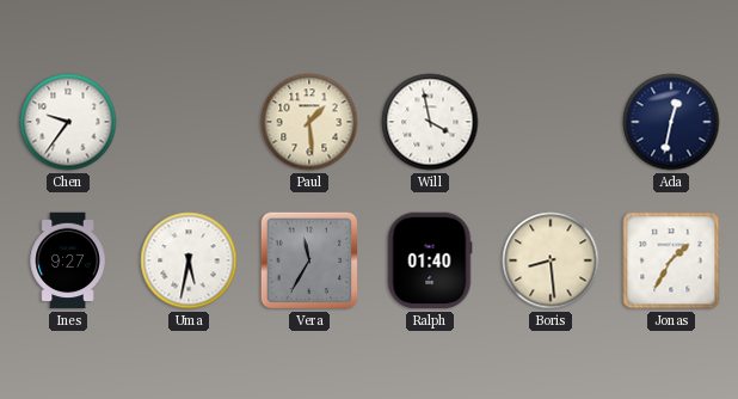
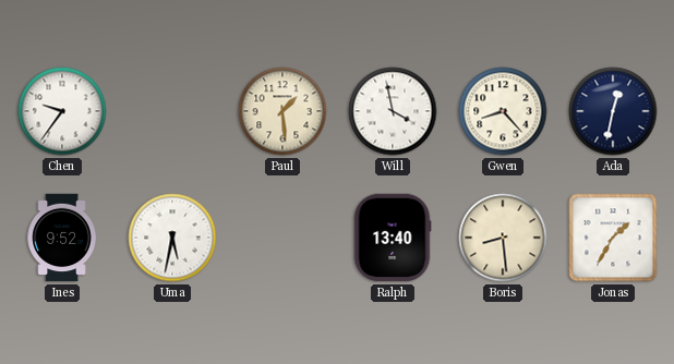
Gwen: none -> 8:23
Ines: 9:27 -> 9:52
Vera: 11:35 -> none
Ralph: 01:40 -> 13:40
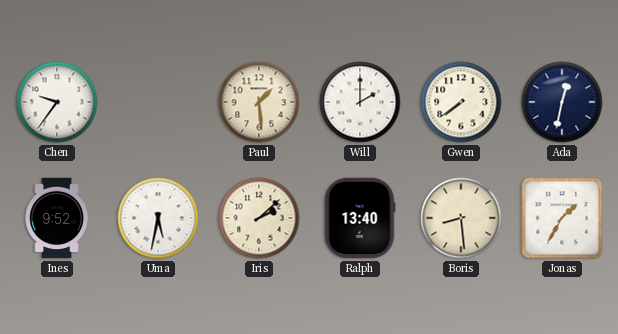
Will: 3:58 -> 2:00
Gwen: 8:23 -> 7:39
Iris: none -> 2:08
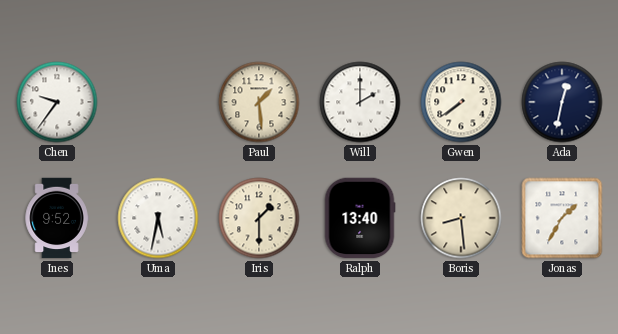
Iris: 2:08 -> 1:30
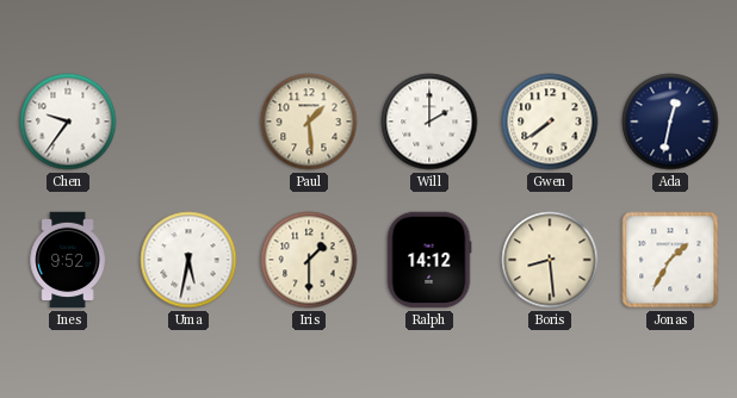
Ralph: 13:40 -> 14:12
